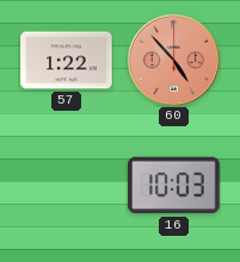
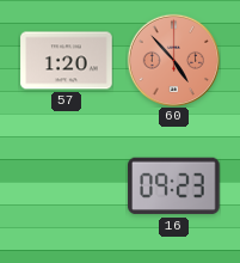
57: 1:22 -> 1:20
16: 10:03 -> 09:23
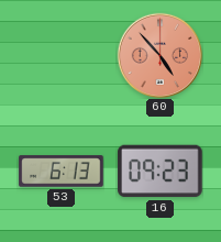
57: 1:20 -> none
53: none -> 6:13
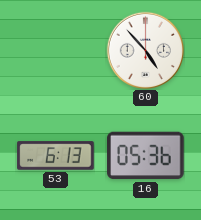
60 dial: salmon -> white
16: 09:23 -> 05:36
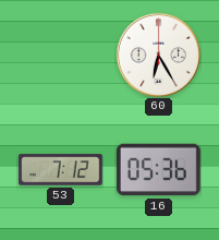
60: 4:53 -> 6:25
53: 6:13 -> 7:12
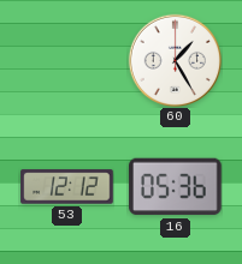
60: 6:25 -> 1:25
53: 7:12 -> 12:12
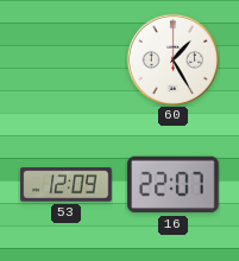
53: 12:12 -> 12:09
16: 05:36 -> 22:07
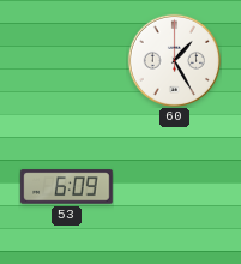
53: 12:09 -> 6:09
16: 22:07 -> none
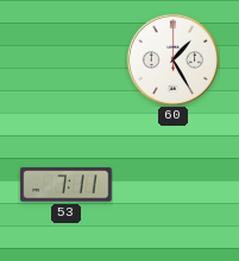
53: 6:09 -> 7:11
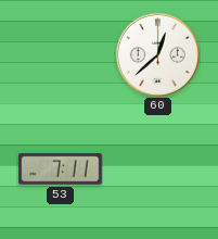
60: 1:25 -> 12:38
